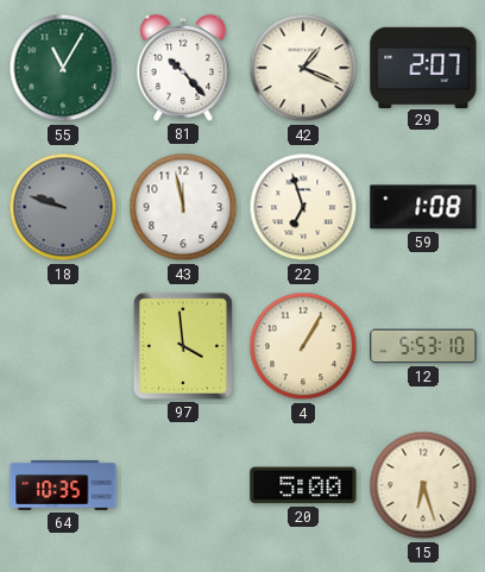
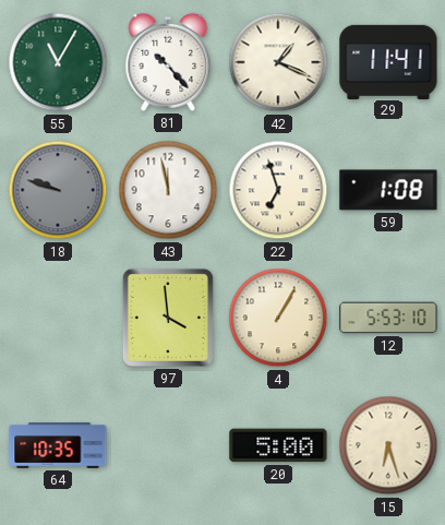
29: 2:07 -> 11:41
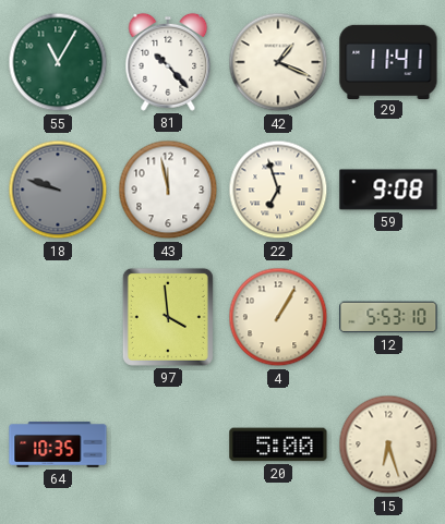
59: 1:08 -> 9:08
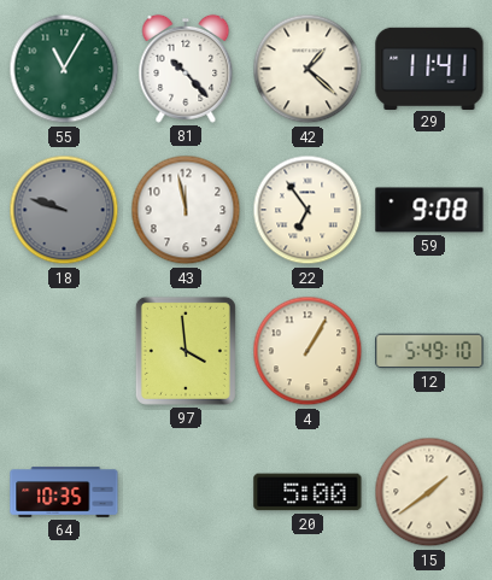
42: 1:19 -> 1:22
22: 6:57 -> 6:54
12: 5:53 -> 5:49
15: 6:27 -> 1:39
